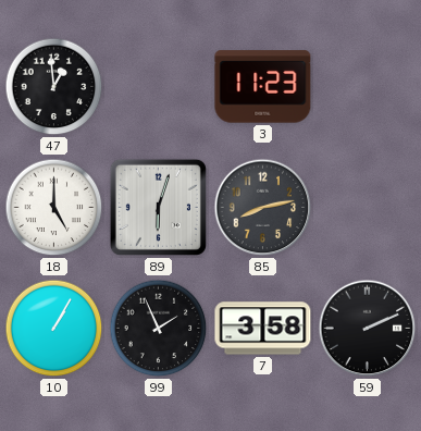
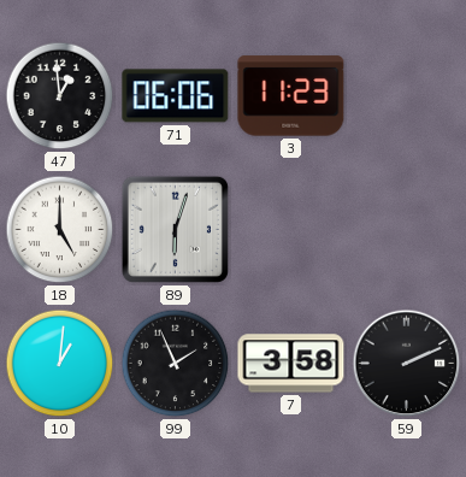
71: none -> 06:06
85: 8:13 -> none
10: 1:05 -> 1:01
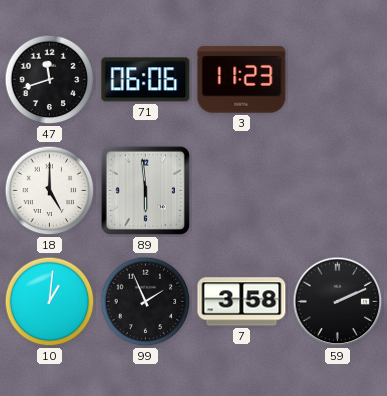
47: 12:59 -> 11:42
89: 6:03 -> 5:59
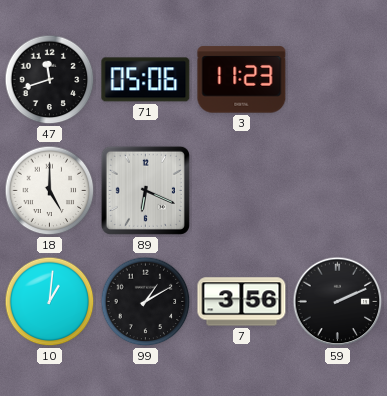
71: 06:06 -> 05:06
89: 5:59 -> 6:19
99: 1:56 -> 1:10
7: 3:58 -> 3:56
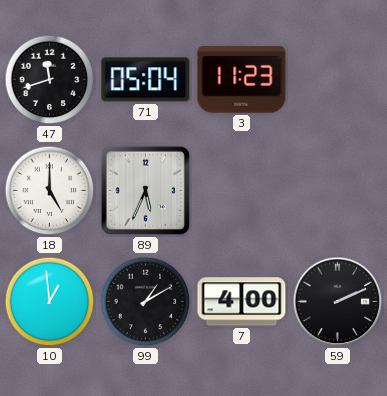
71: 05:06 -> 05:04
89: 6:19 -> 5:34
10: 1:01 -> 12:59
7: 3:56 -> 4:00
